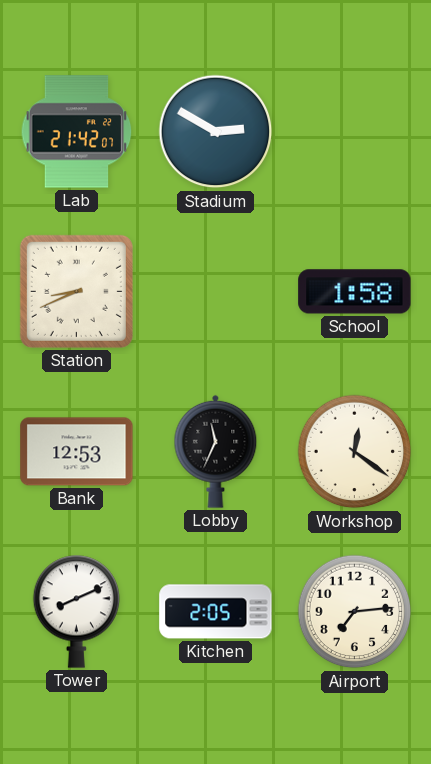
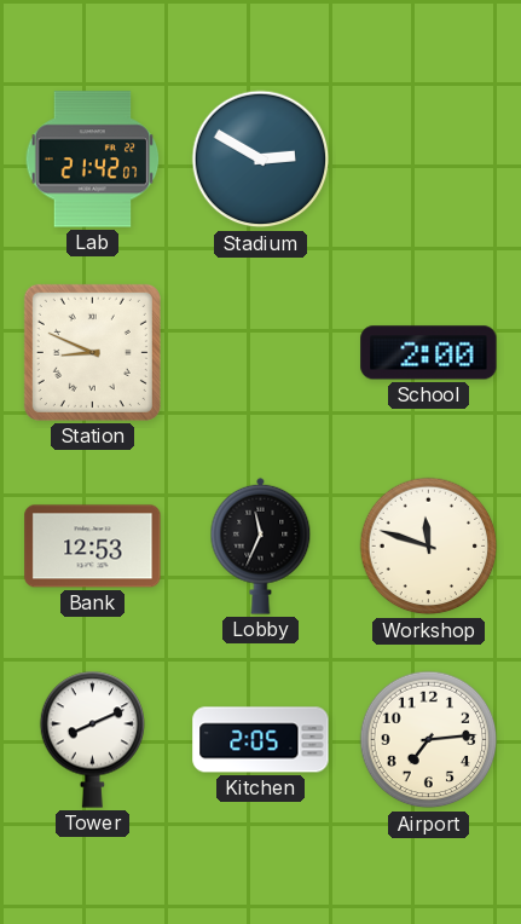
Station: 8:41 -> 8:49
School: 1:58 -> 2:00
Workshop: 12:21 -> 11:48
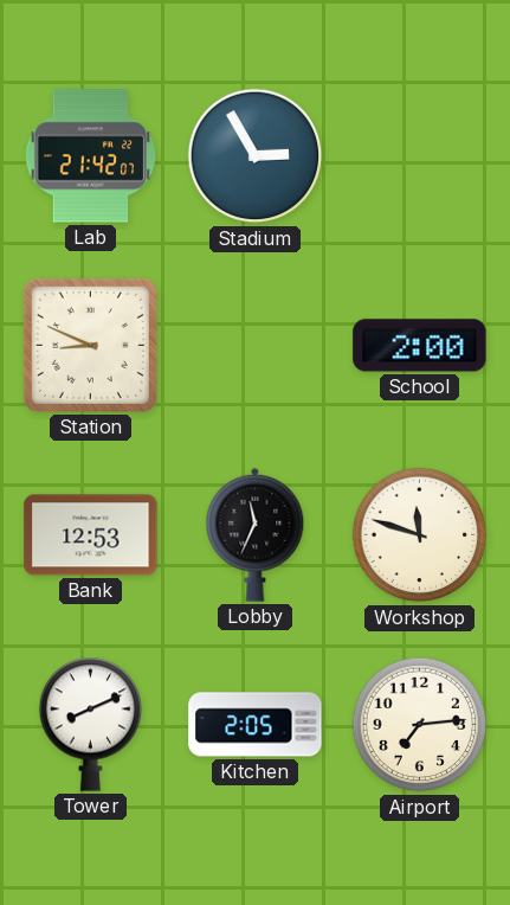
Stadium: 2:50 -> 2:55
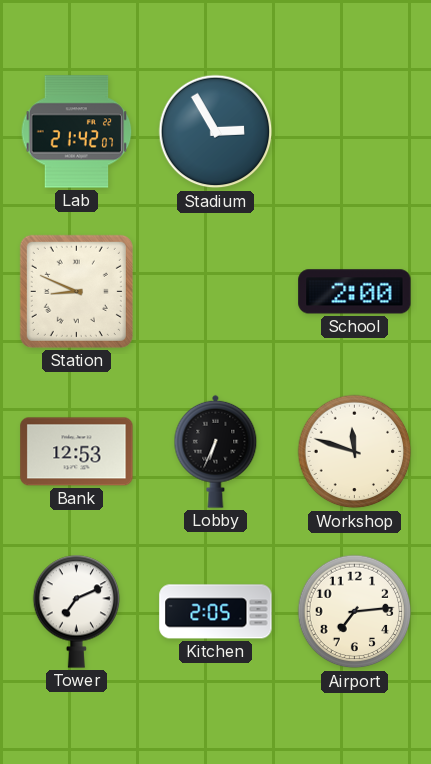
Lobby: 11:34 -> 6:34
Tower: 8:11 -> 7:11
